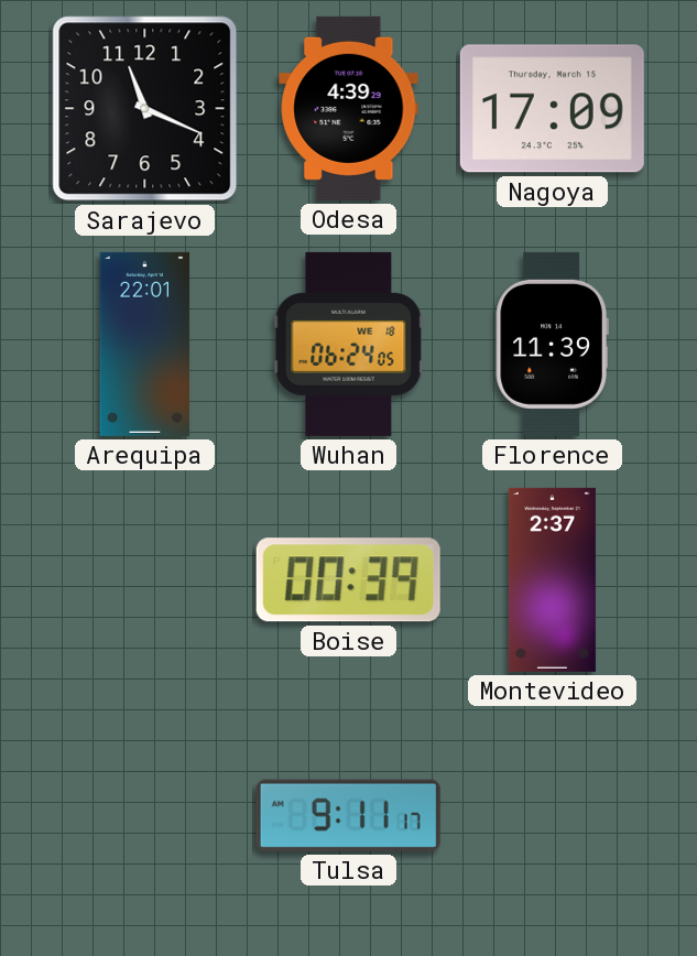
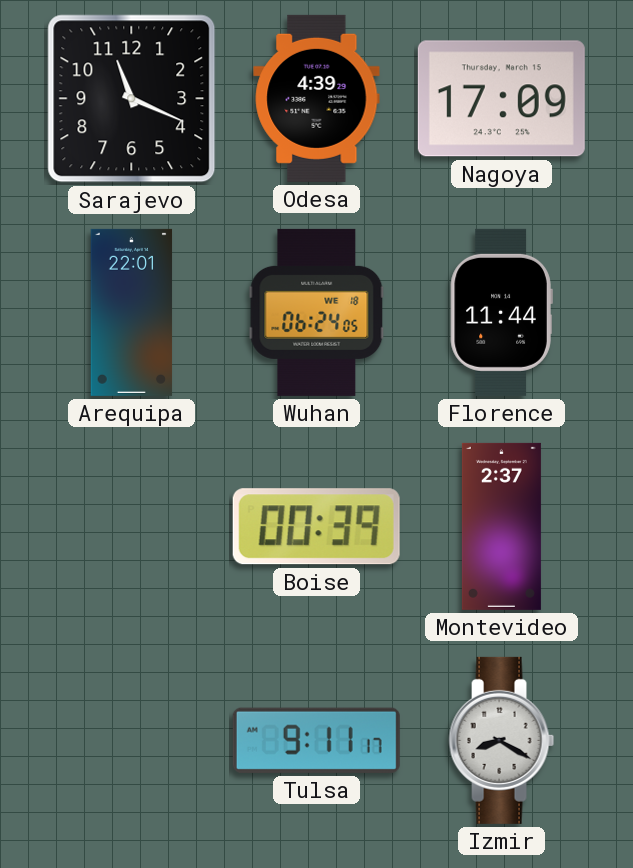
Florence: 11:39 -> 11:44
Izmir: none -> 8:20
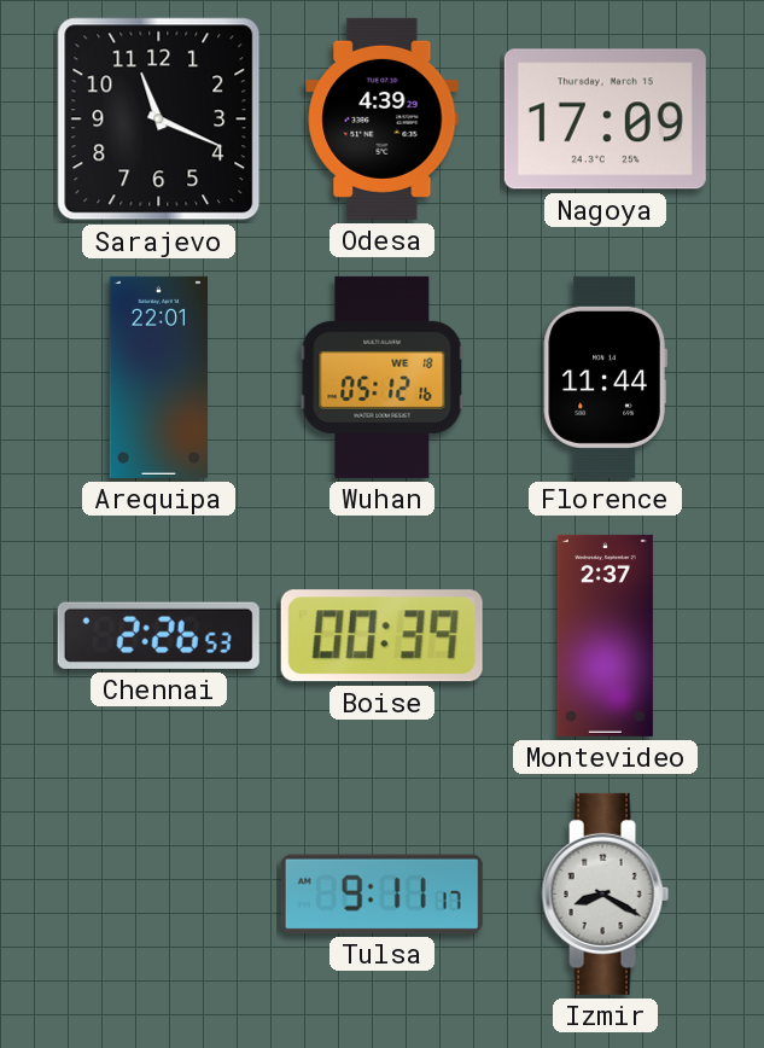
Wuhan: 06:24 -> 05:12
Chennai: none -> 2:26
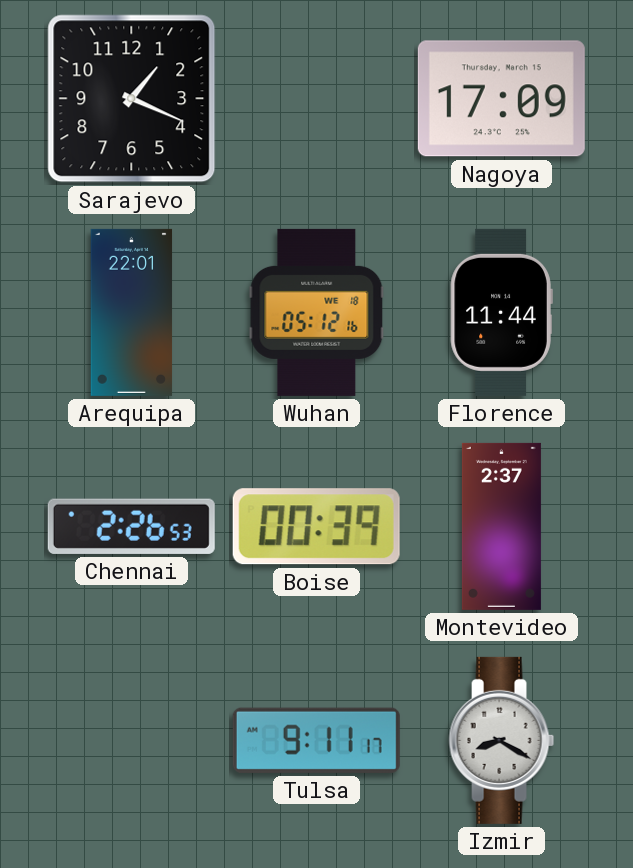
Sarajevo: 11:19 -> 1:19
Odesa: 4:39 -> none
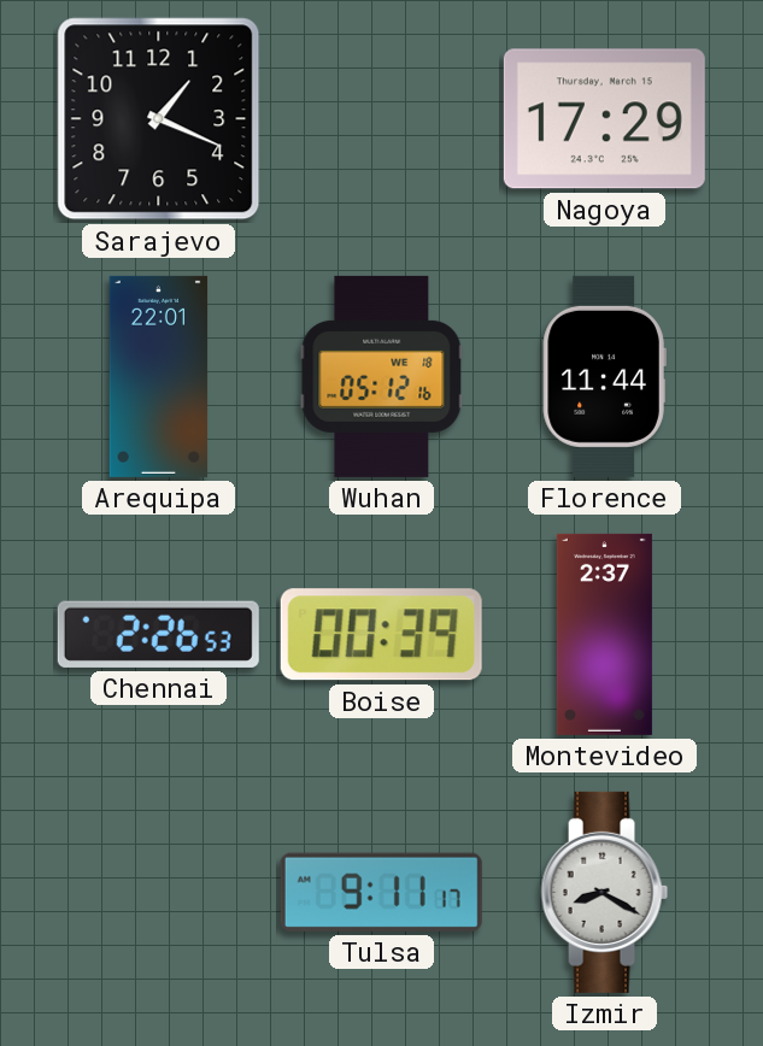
Nagoya: 17:09 -> 17:29
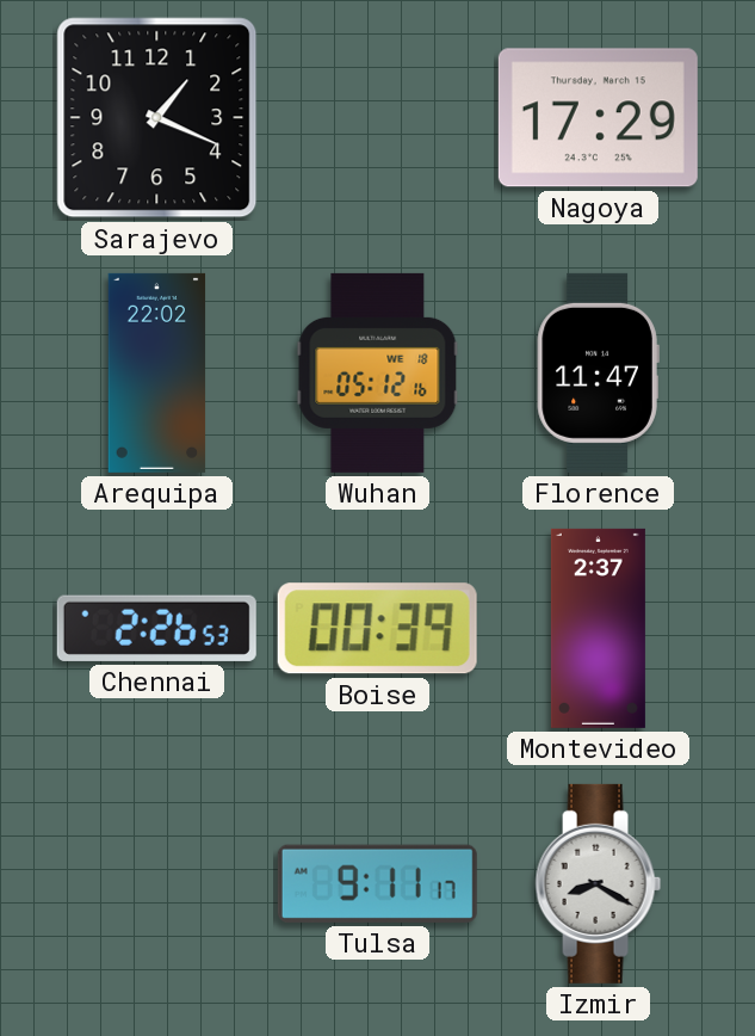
Arequipa: 22:01 -> 22:02
Florence: 11:44 -> 11:47
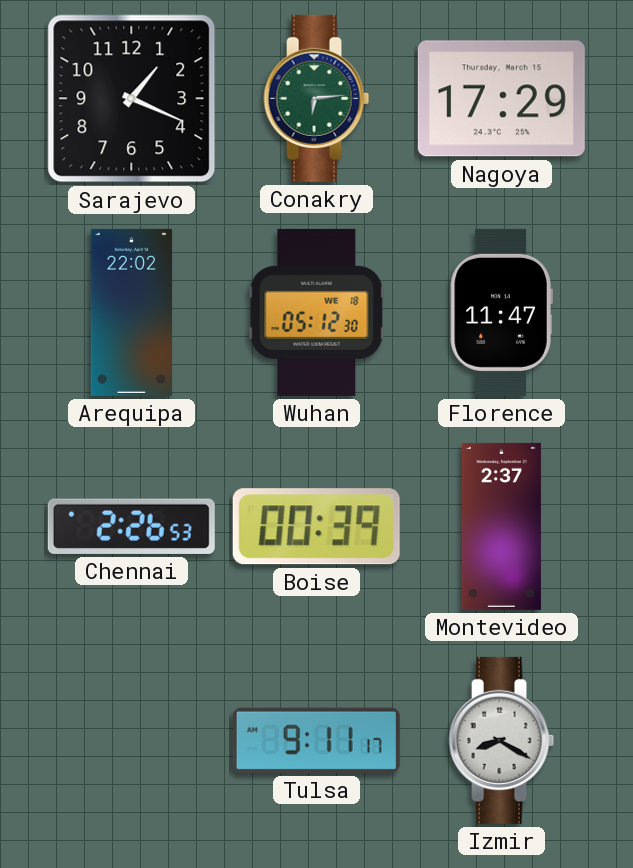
Conakry: none -> 6:14
Wuhan: 05:12:16 -> 05:12:30
